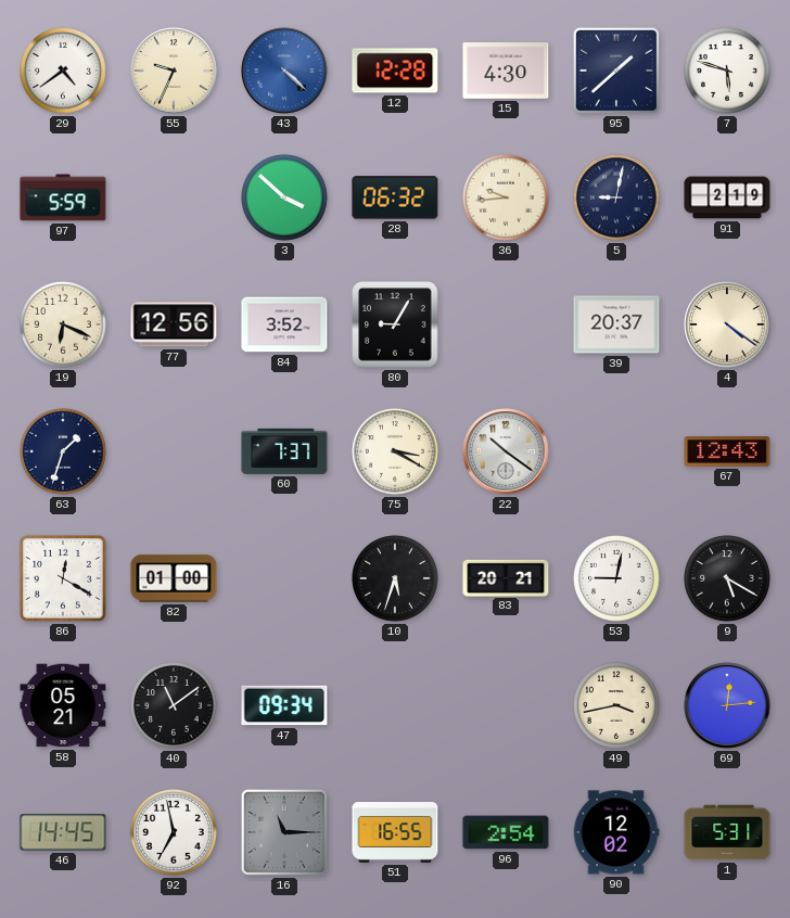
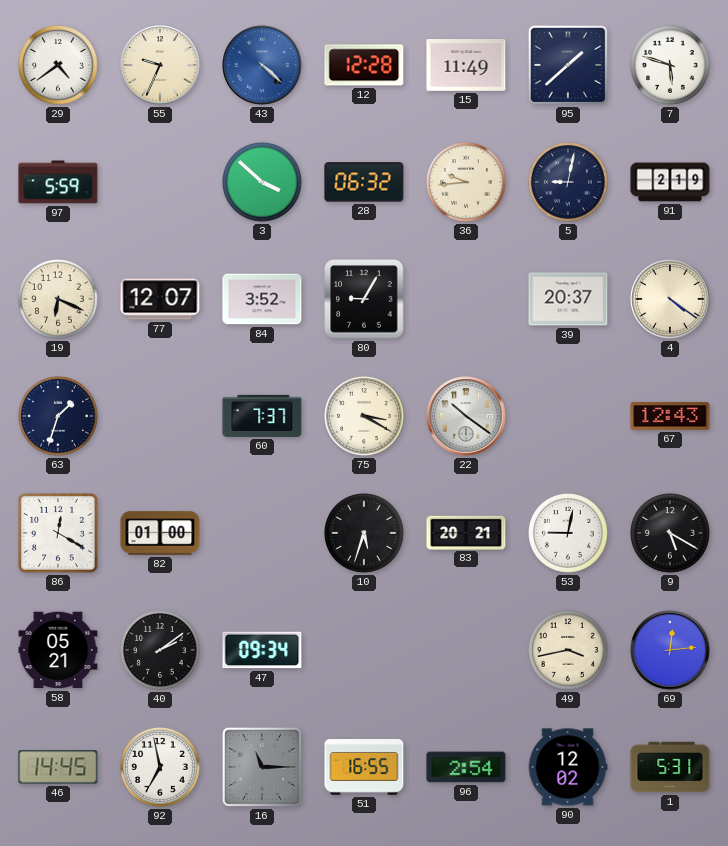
15: 4:30 -> 11:49
77: 12:56 -> 12:07
40: 11:09 -> 2:09
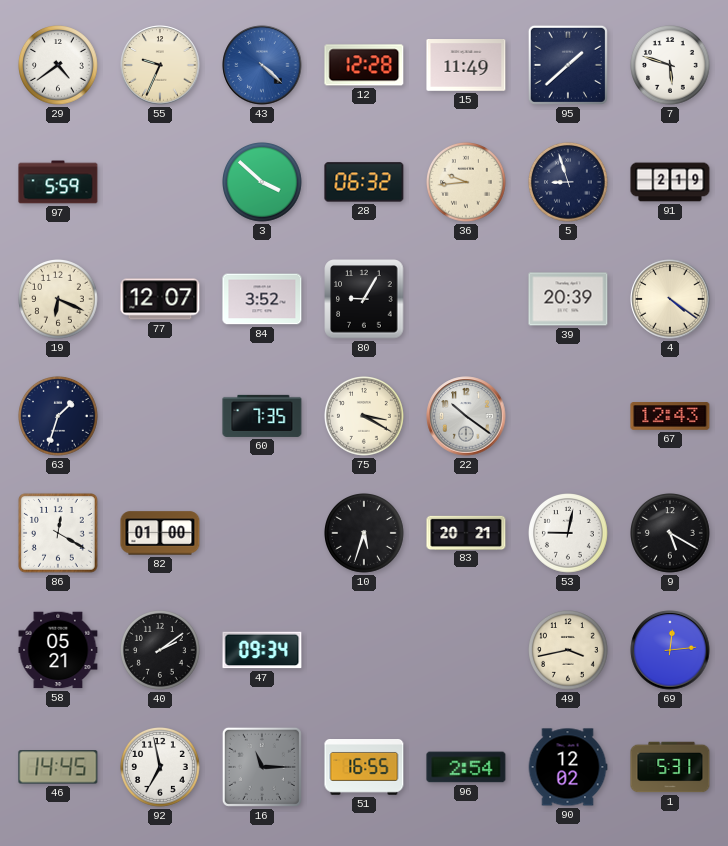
5: 9:02 -> 8:57
39: 20:37 -> 20:39
60: 7:37 -> 7:35
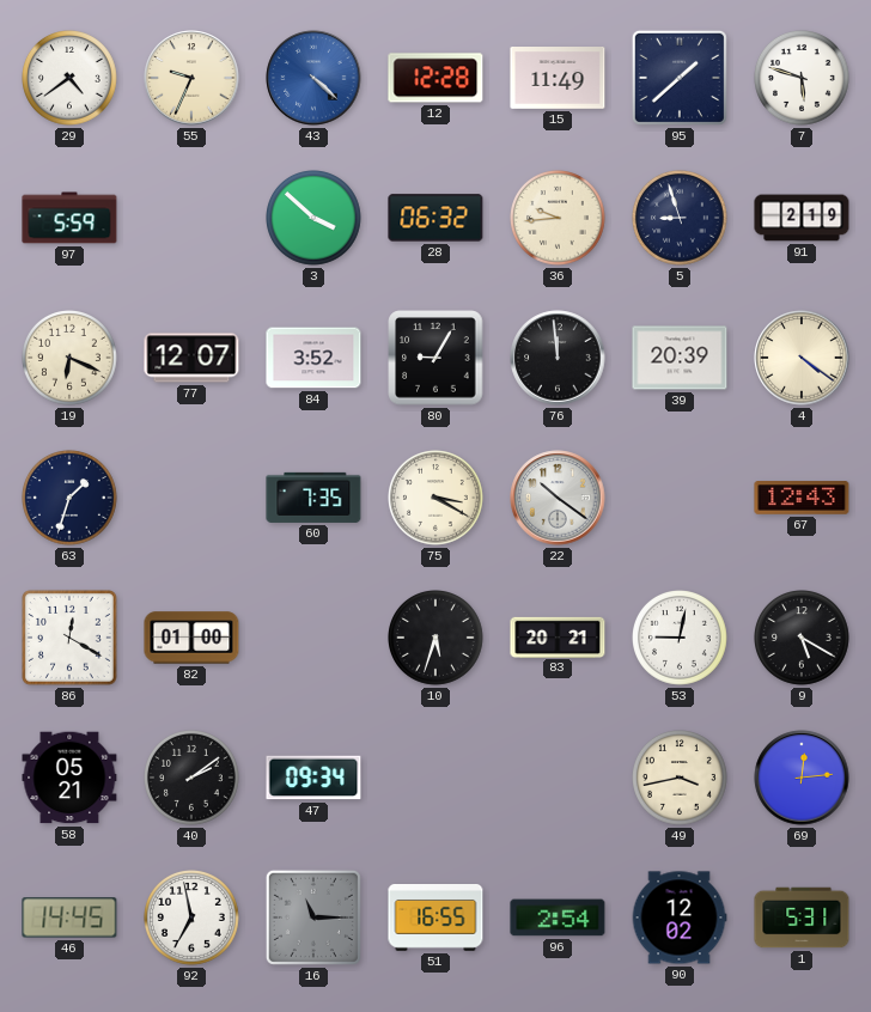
76: none -> 11:59
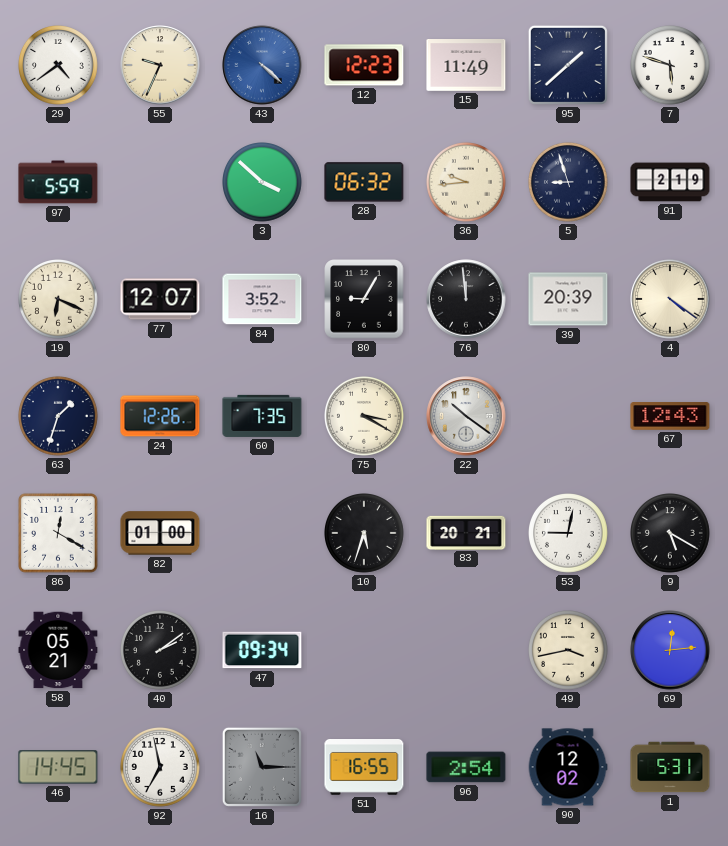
12: 12:28 -> 12:23
24: none -> 12:26
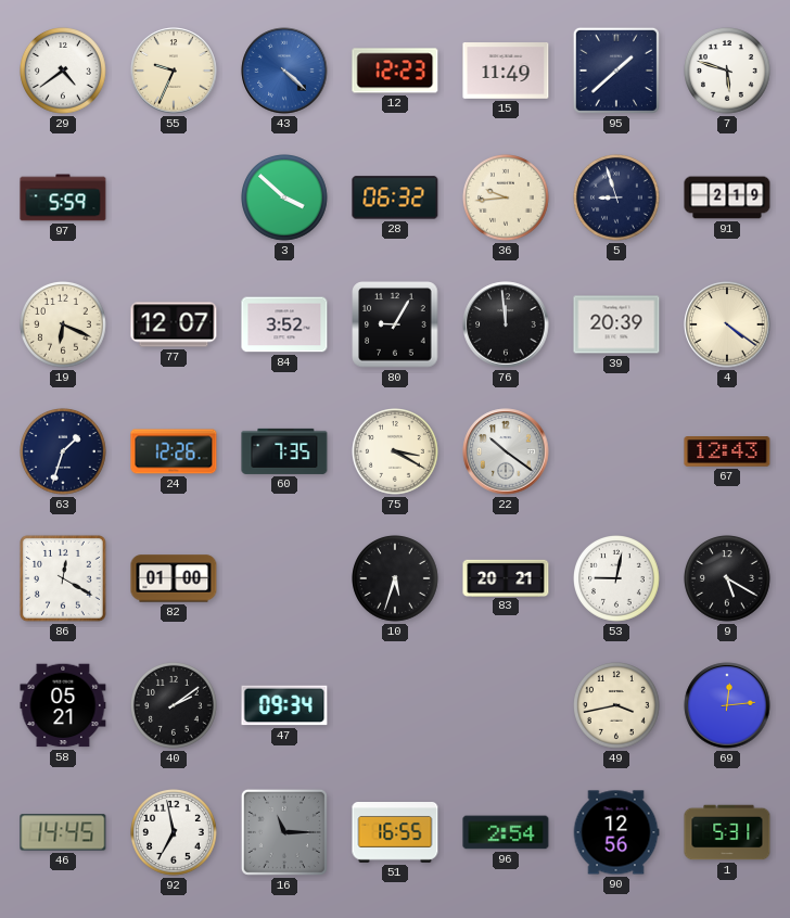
90: 12:02 -> 12:56
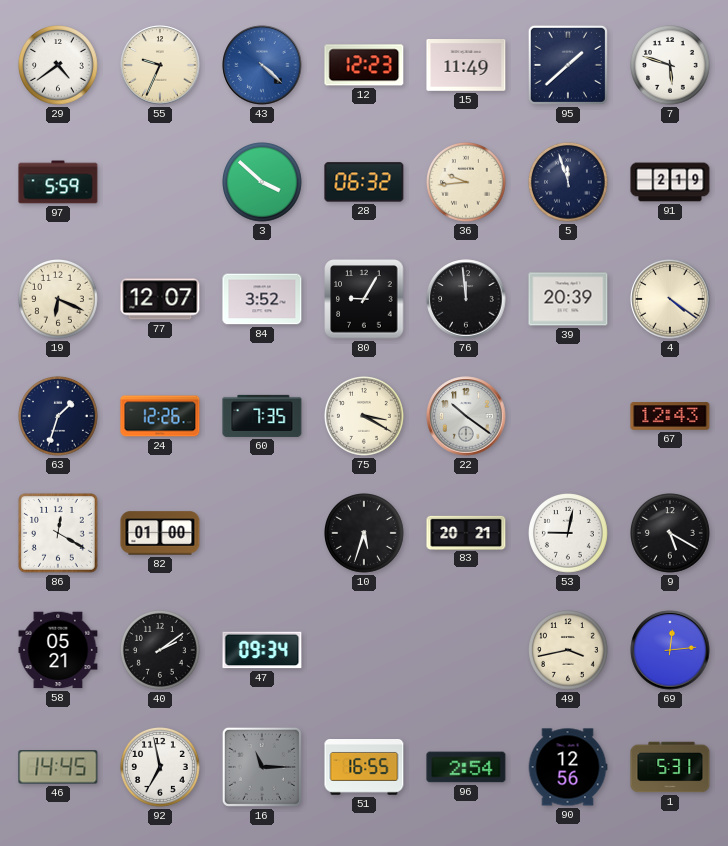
5: 8:57 -> 11:57
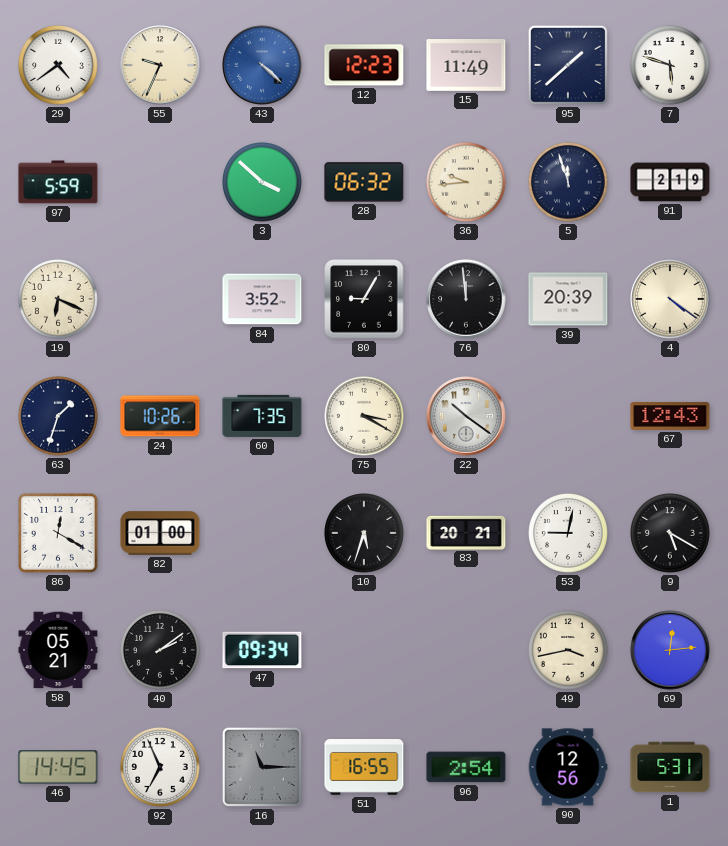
77: 12:07 -> none
24: 12:26 -> 10:26
92: 6:58 -> 6:56
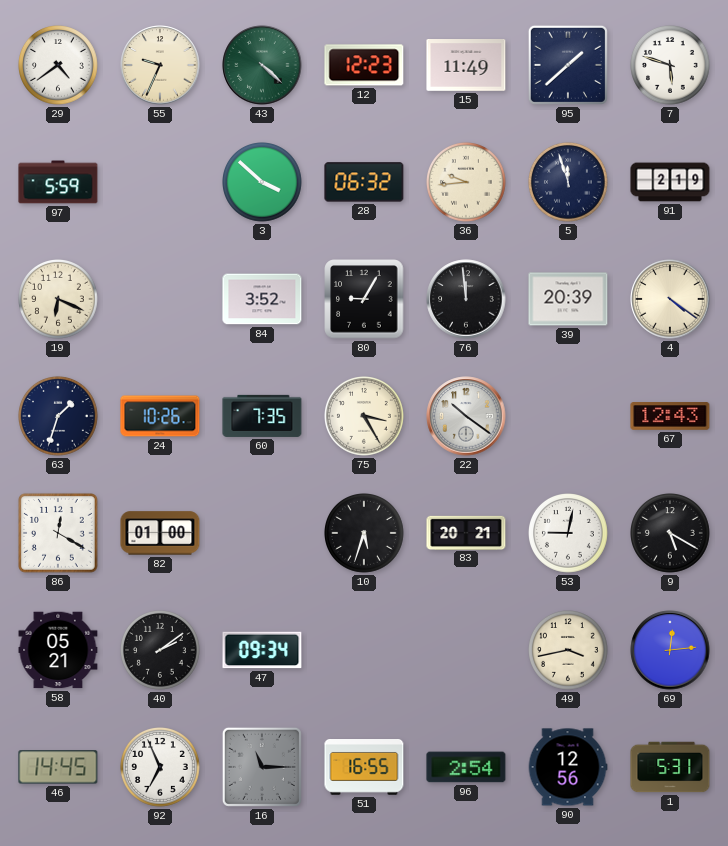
43 dial: blue -> green
75: 3:20 -> 3:25
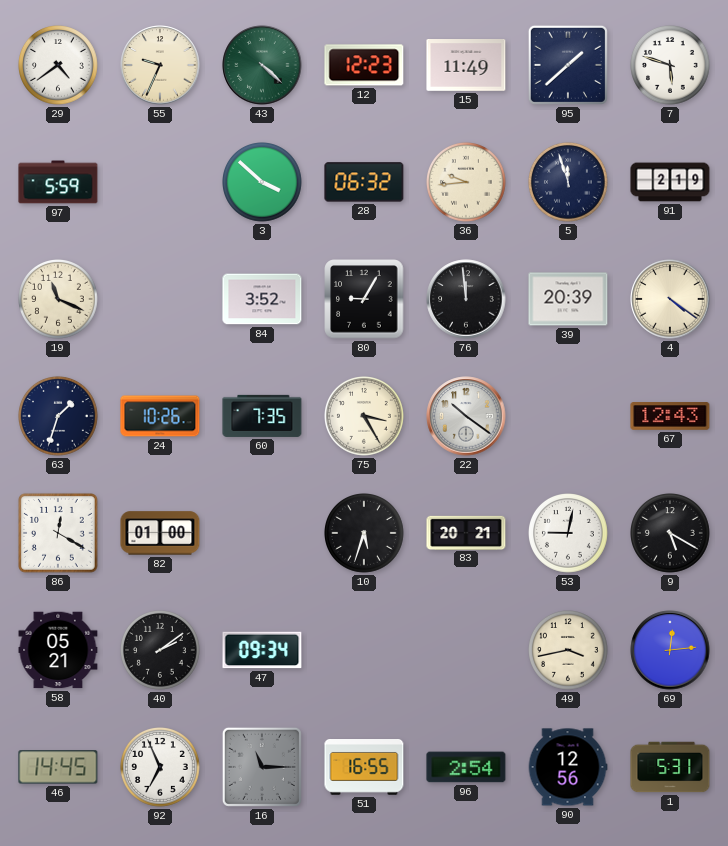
19: 6:19 -> 11:19
